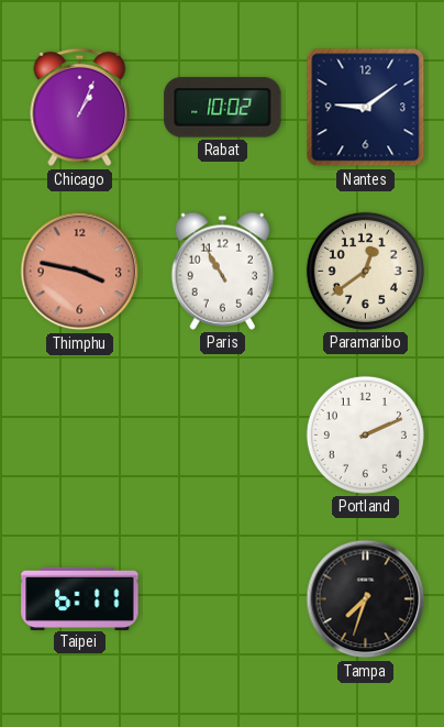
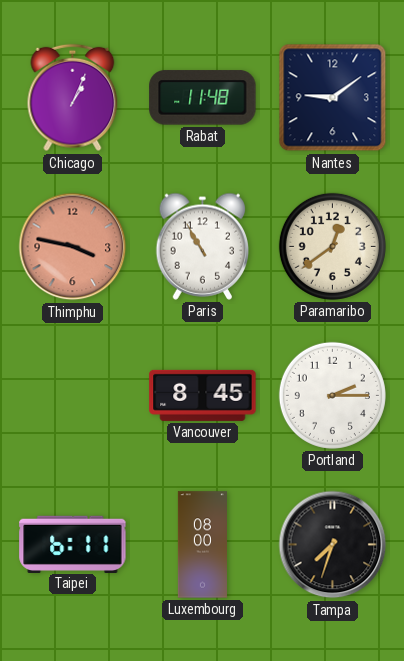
Rabat: 10:02 -> 11:48
Vancouver: none -> 8:45
Portland: 2:11 -> 2:15
Luxembourg: none -> 08:00
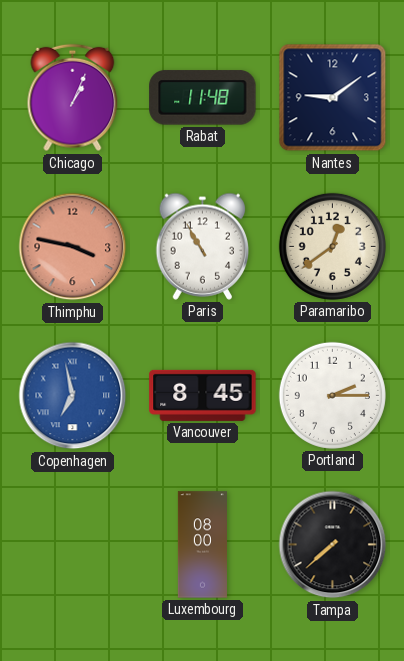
Copenhagen: none -> 6:58
Taipei: 6:11 -> none
Tampa: 7:33 -> 7:38
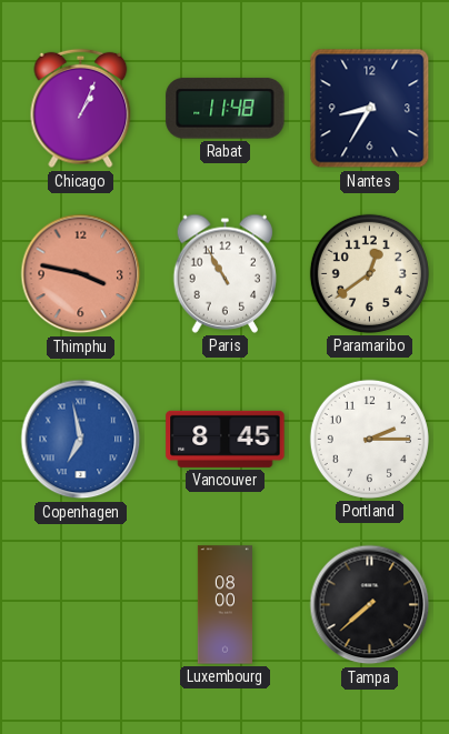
Nantes: 9:09 -> 8:35
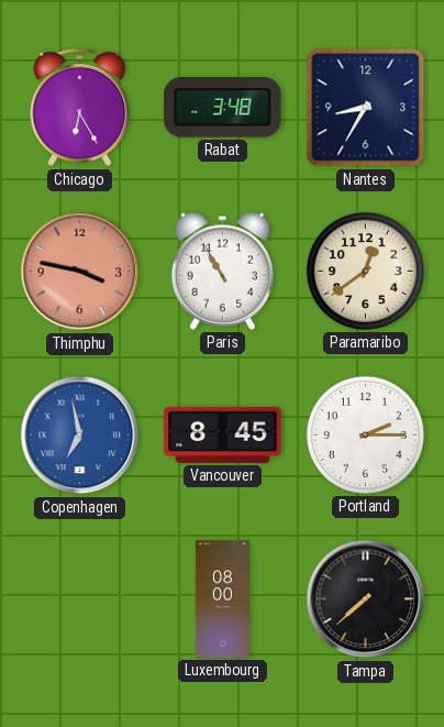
Chicago: 1:04 -> 6:25
Rabat: 11:48 -> 3:48
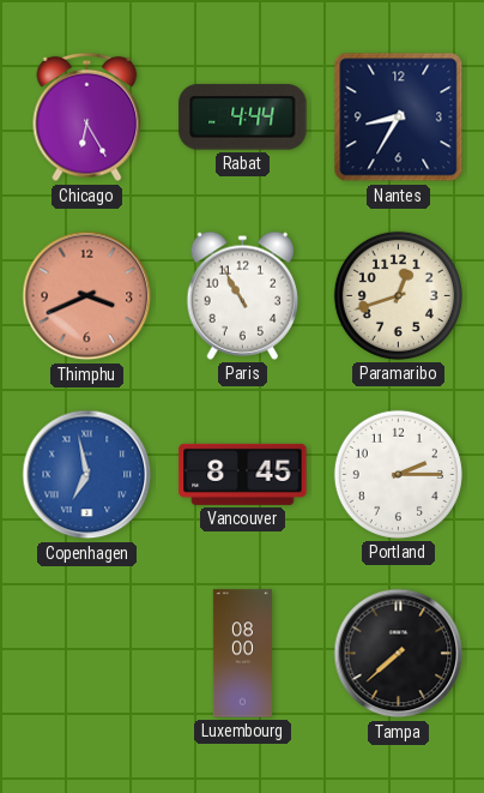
Rabat: 3:48 -> 4:44
Thimphu: 3:47 -> 3:41
Paramaribo: 12:39 -> 12:42
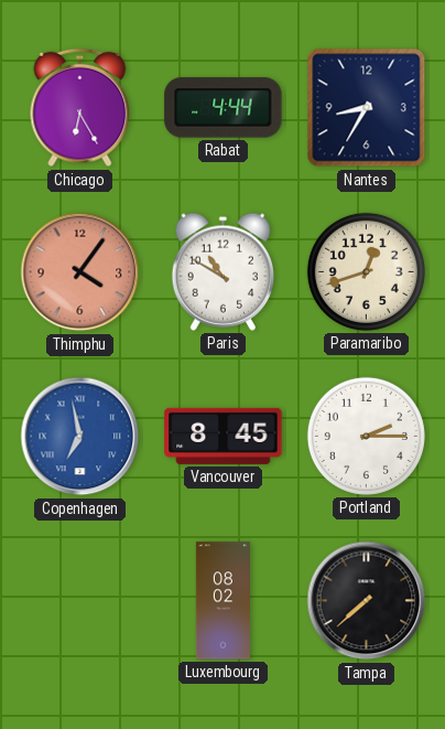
Thimphu: 3:41 -> 4:06
Paris: 10:55 -> 10:50
Luxembourg: 08:00 -> 08:02
